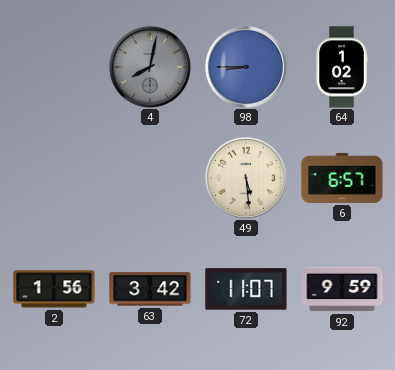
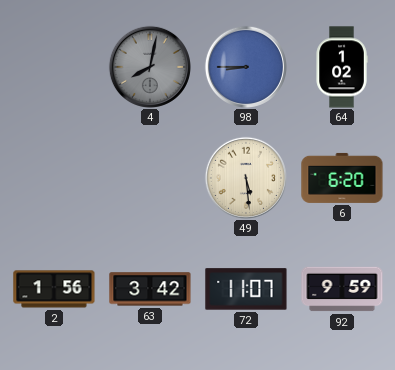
6: 6:57 -> 6:20
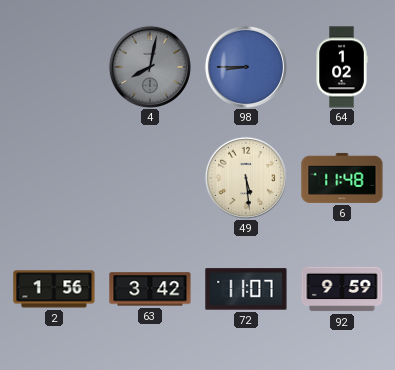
6: 6:20 -> 11:48
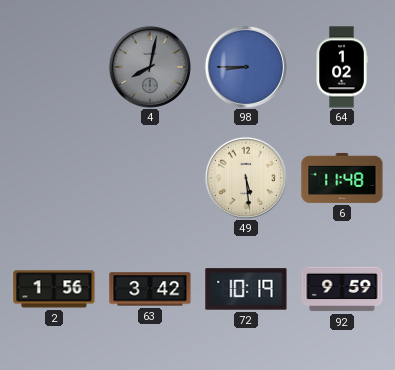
72: 11:07 -> 10:19
